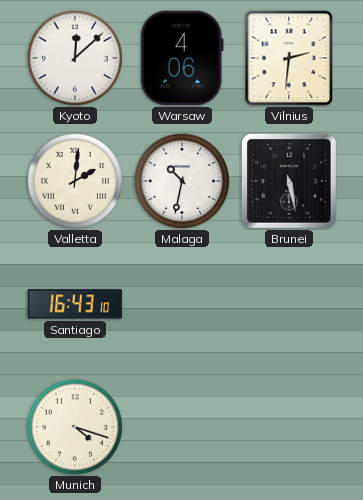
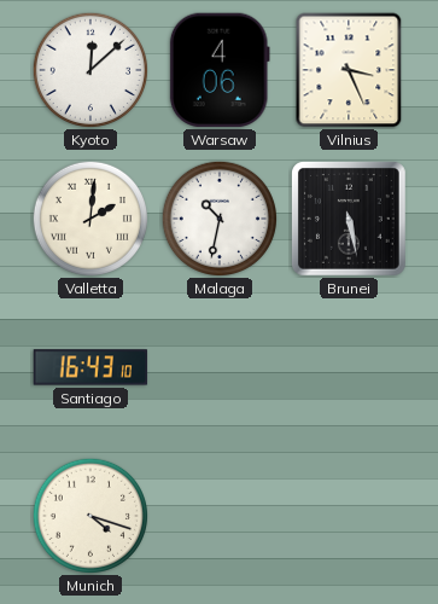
Vilnius: 2:31 -> 3:26
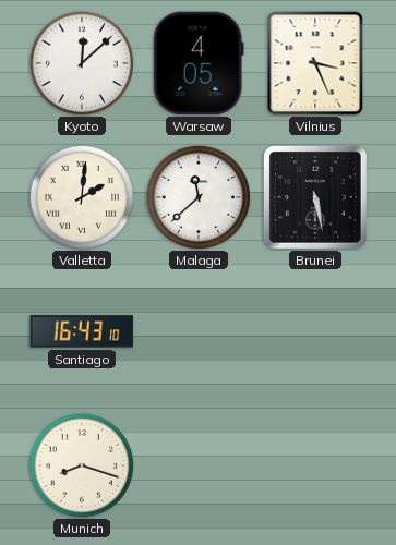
Warsaw: 4:06 -> 4:05
Malaga: 10:32 -> 11:38
Munich: 4:18 -> 8:18
